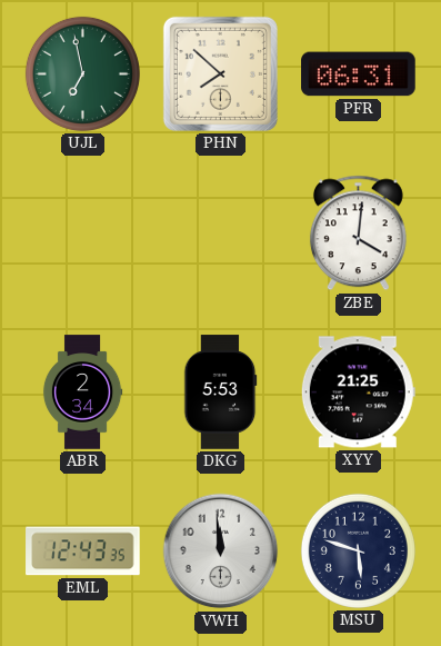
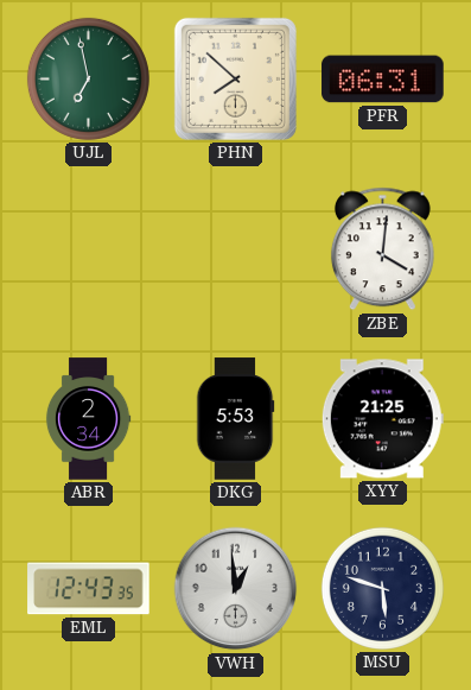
VWH: 11:59 -> 12:59
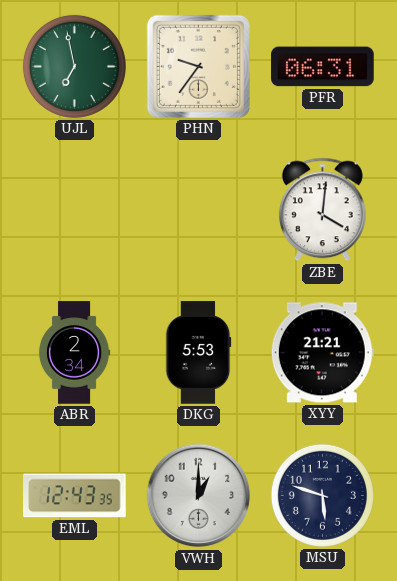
PHN: 7:52 -> 9:36
XYY: 21:25 -> 21:21
VWH: 12:59 -> 1:00
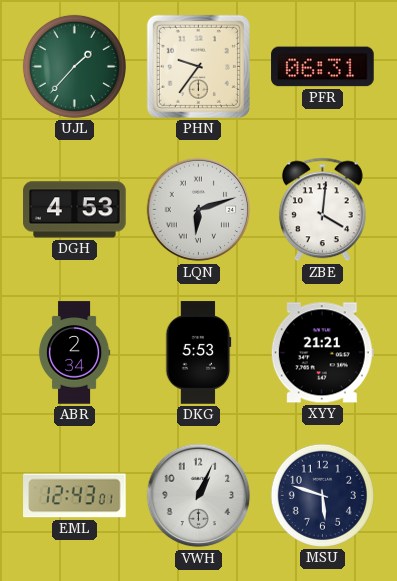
UJL: 6:58 -> 1:37
DGH: none -> 4:53
LQN: none -> 6:12
EML: 12:43:35 -> 12:43:01
VWH: 1:00 -> 1:04
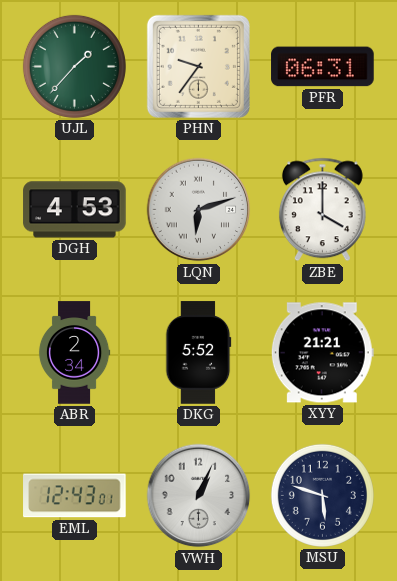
ZBE: 4:01 -> 4:00
DKG: 5:53 -> 5:52
